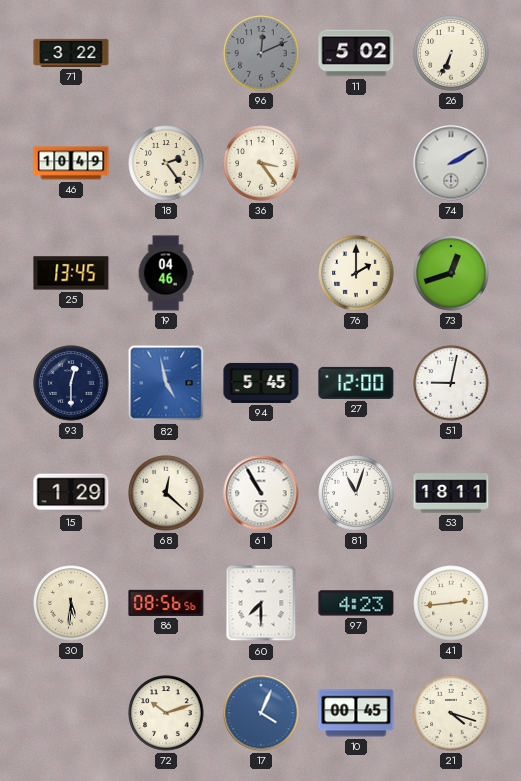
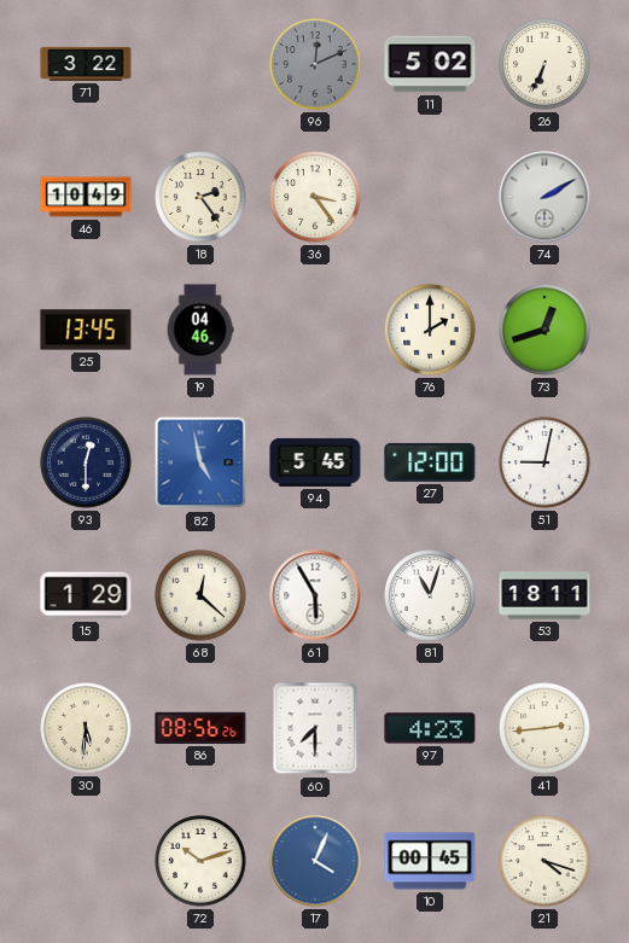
61: 10:55 -> 5:55
86: 08:56:56 -> 08:56:26
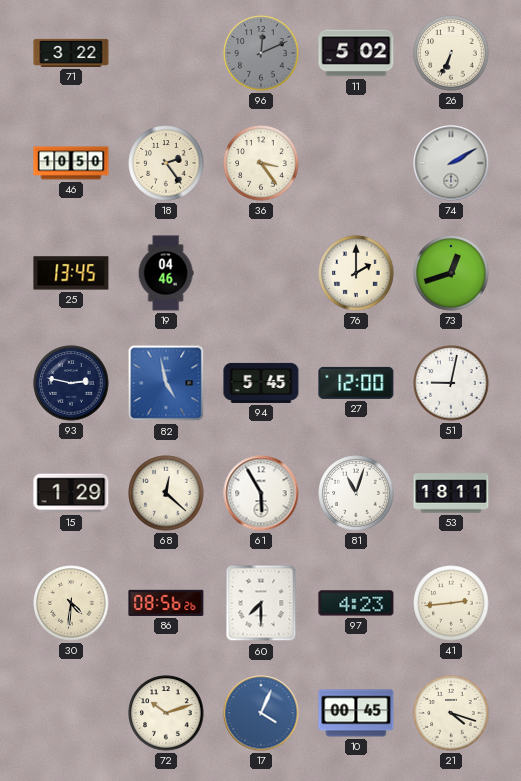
46: 10:49 -> 10:50
93: 12:30 -> 2:47
30: 5:31 -> 4:31
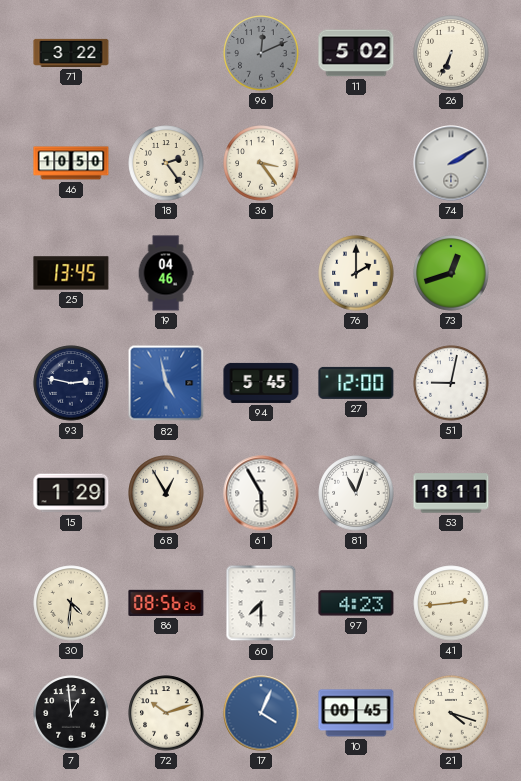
68: 12:22 -> 12:55
7: none -> 12:59
